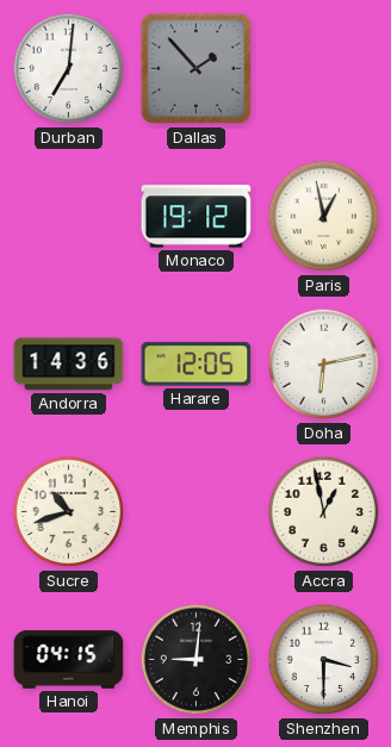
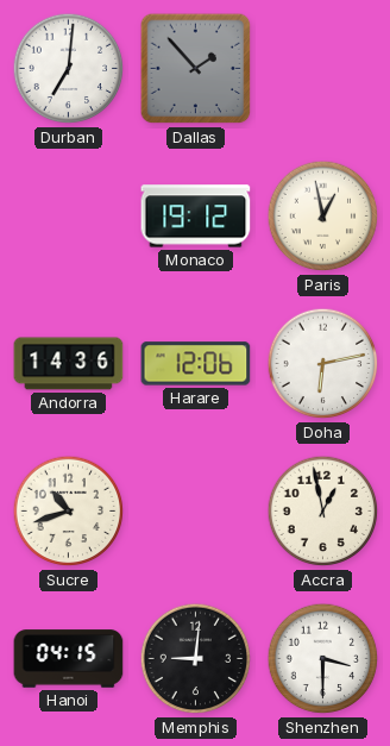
Harare: 12:05 -> 12:06
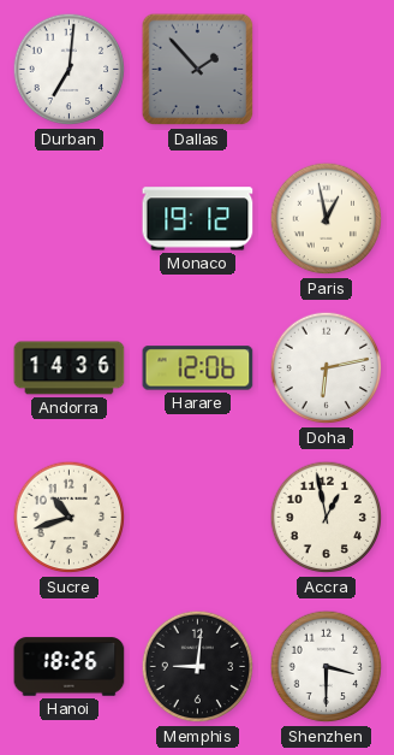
Hanoi: 04:15 -> 18:26
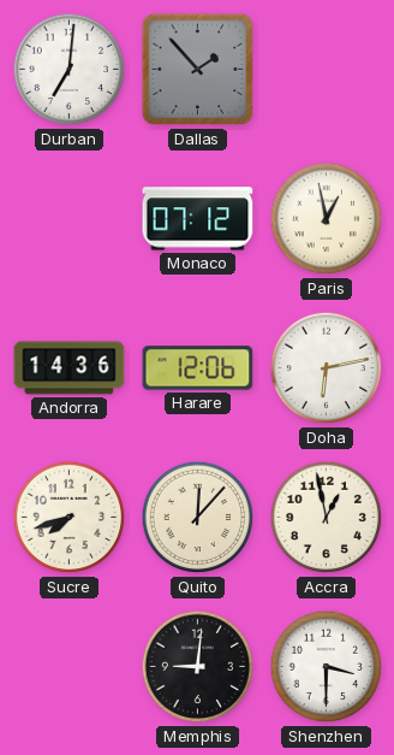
Monaco: 19:12 -> 07:12
Sucre: 10:42 -> 7:42
Quito: none -> 12:07
Hanoi: 18:26 -> none
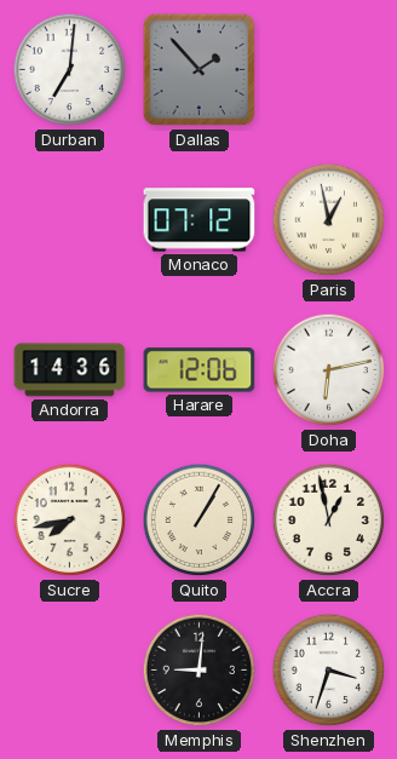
Sucre: 7:42 -> 7:43
Quito: 12:07 -> 1:05
Shenzhen: 3:30 -> 3:33
